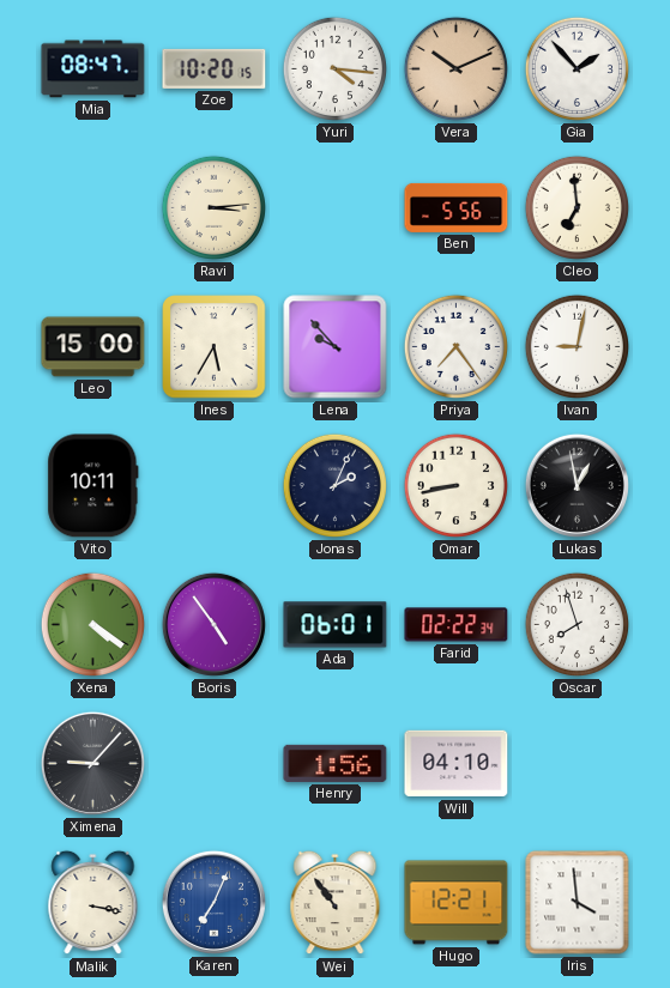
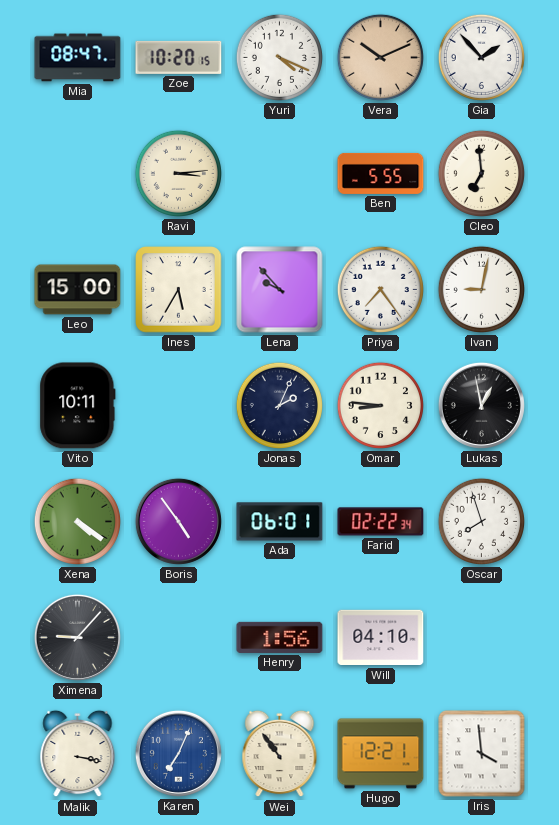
Yuri: 4:16 -> 4:19
Ben: 5:56 -> 5:55
Omar: 8:43 -> 8:46
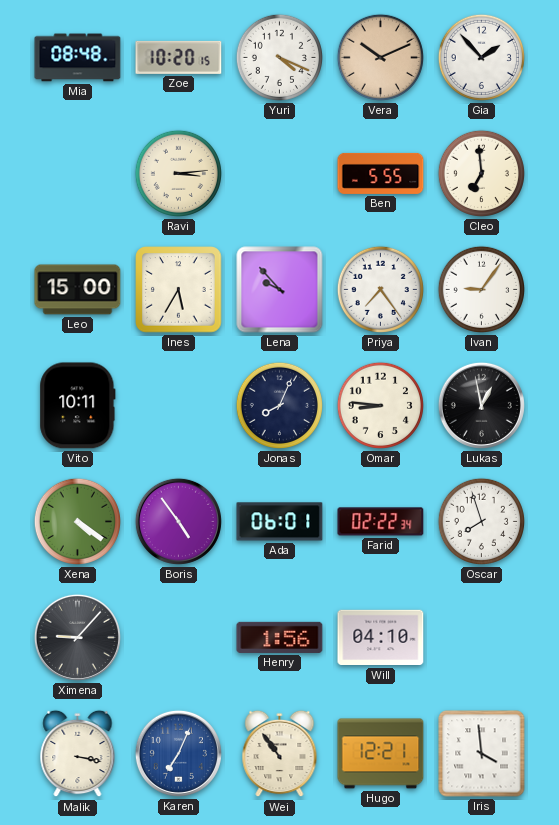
Mia: 08:47 -> 08:48
Ivan: 9:02 -> 9:06
Jonas: 2:04 -> 8:04
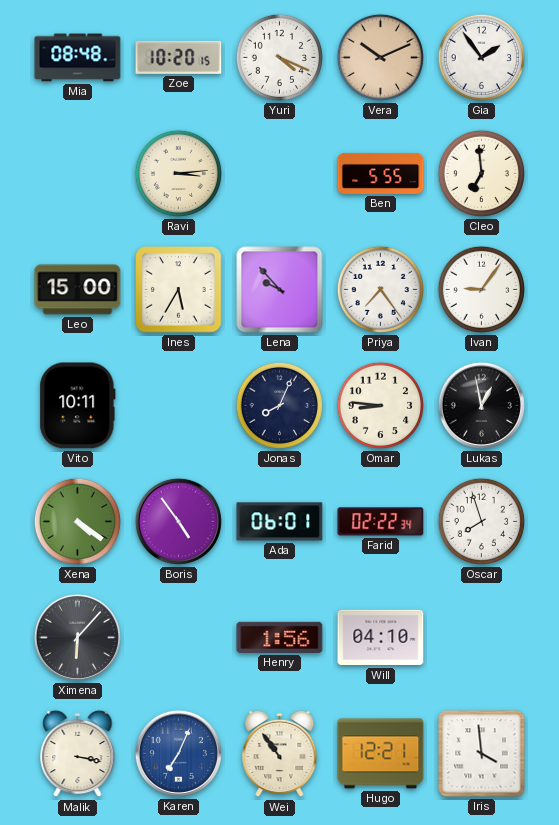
Gia: 1:53 -> 1:54
Ximena: 9:07 -> 6:07
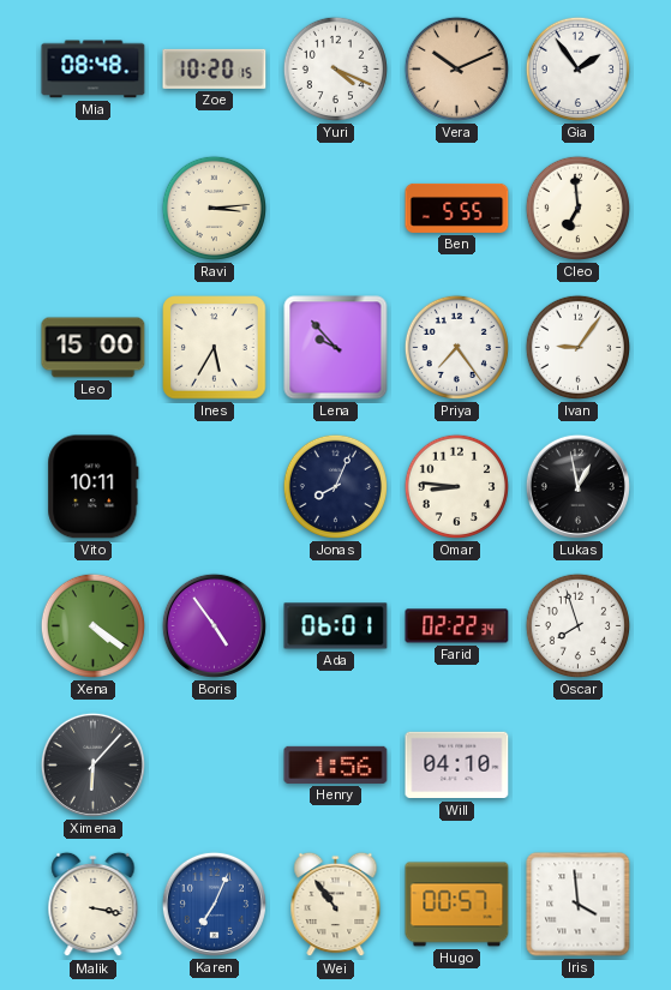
Hugo: 12:21 -> 00:57
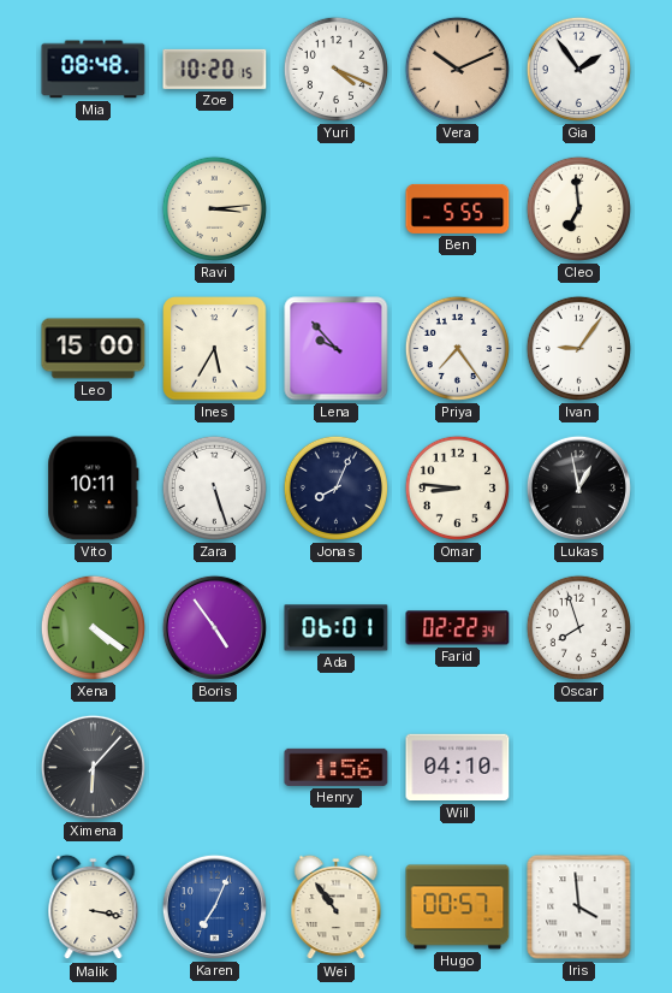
Zara: none -> 5:27
